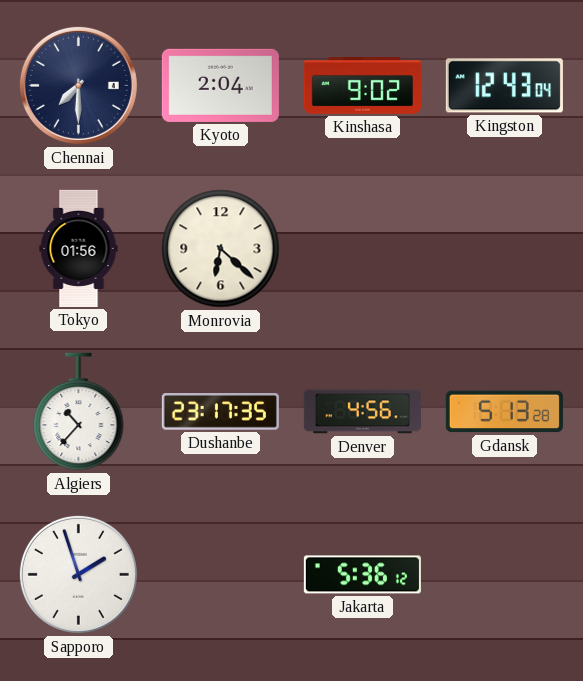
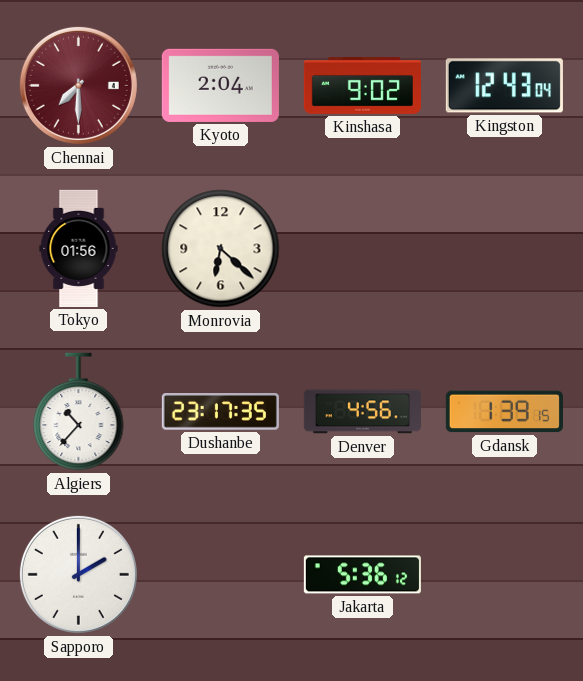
Chennai dial: navy -> burgundy
Gdansk: 5:13 -> 1:39
Sapporo: 1:57 -> 2:00
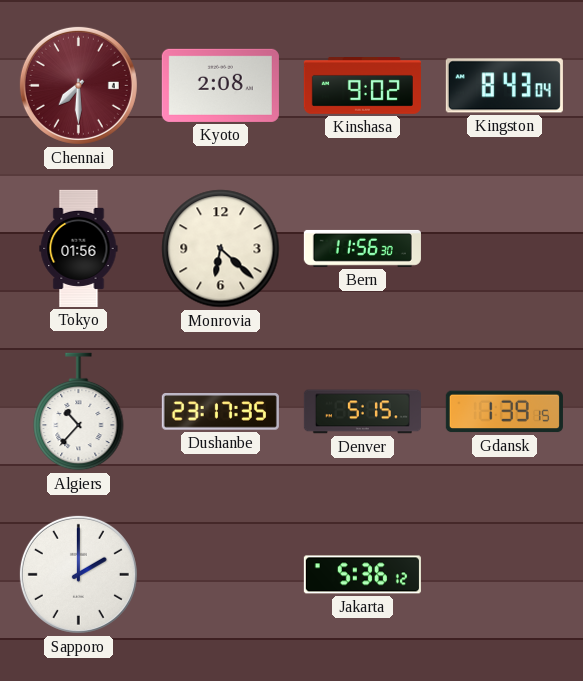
Kyoto: 2:04 -> 2:08
Kingston: 12:43 -> 8:43
Bern: none -> 11:56
Denver: 4:56 -> 5:15
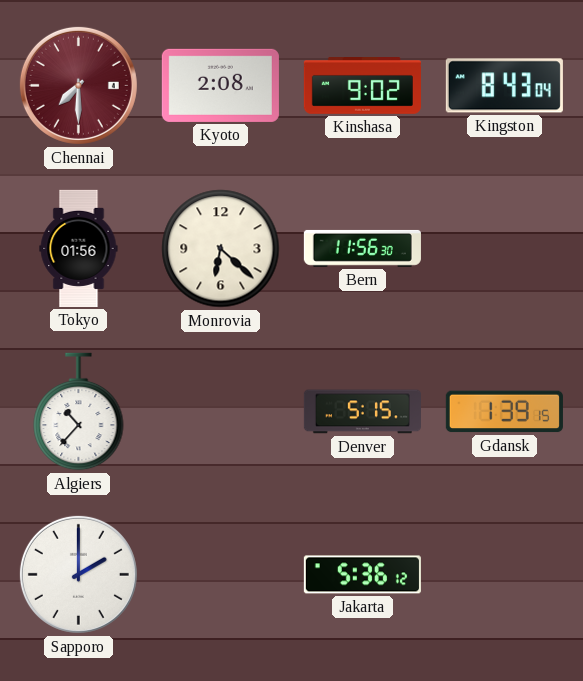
Dushanbe: 23:17 -> none
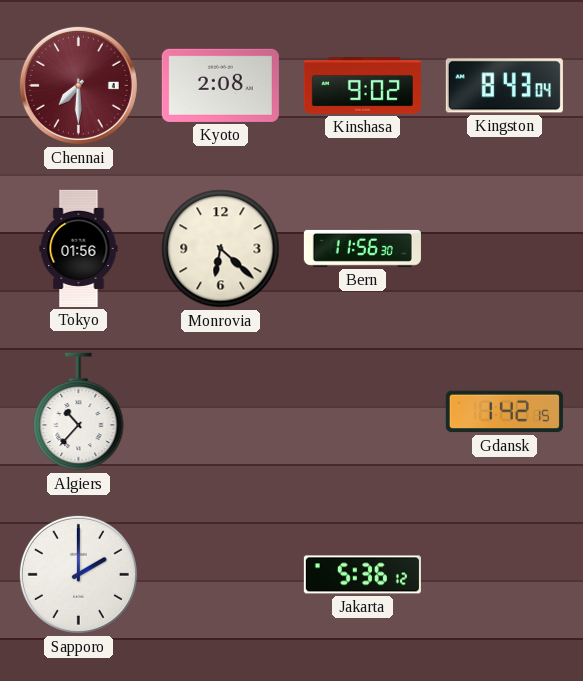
Denver: 5:15 -> none
Gdansk: 1:39 -> 1:42
